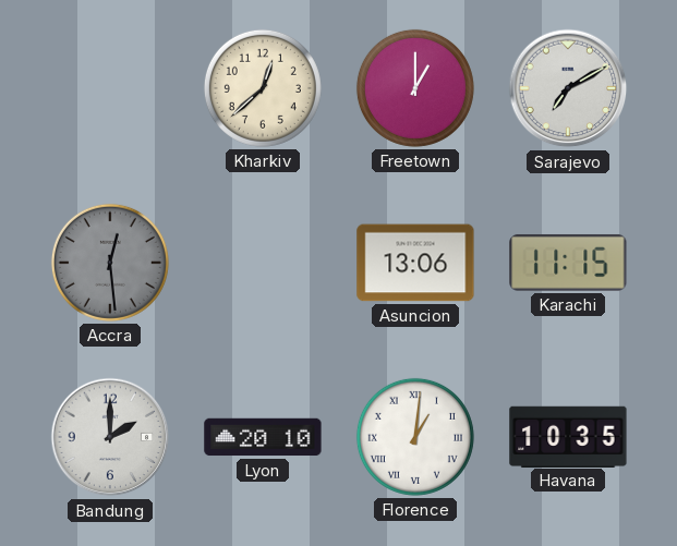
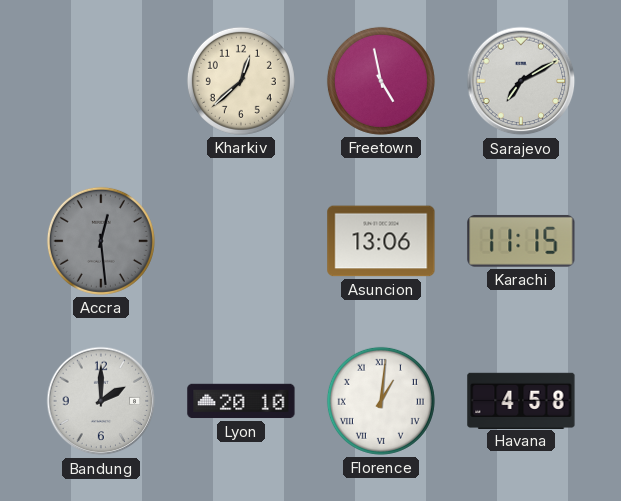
Freetown: 1:00 -> 4:58
Havana: 10:35 -> 4:58
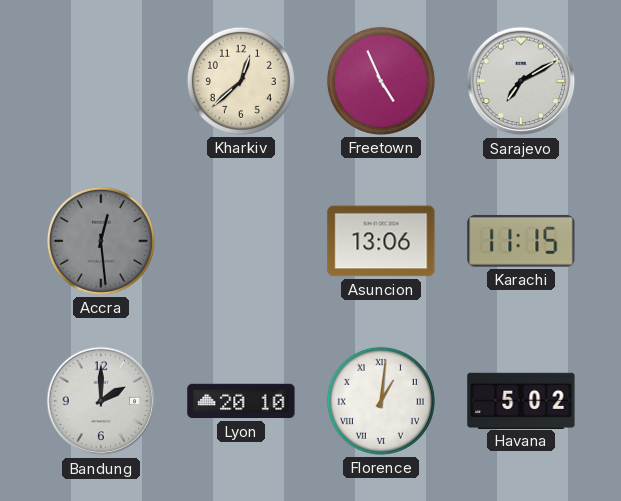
Freetown: 4:58 -> 4:56
Havana: 4:58 -> 5:02
